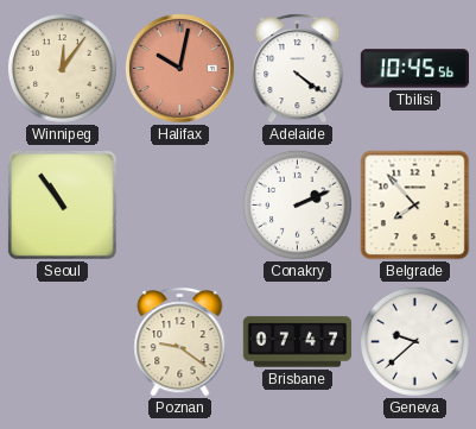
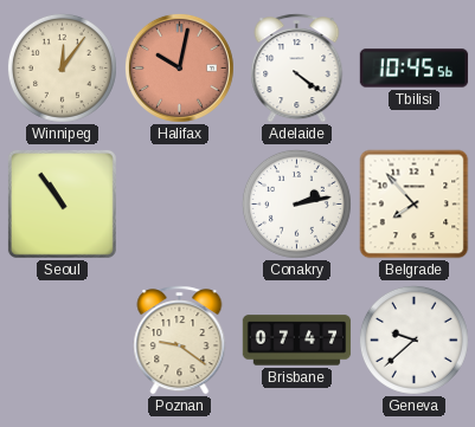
Conakry: 2:11 -> 2:13
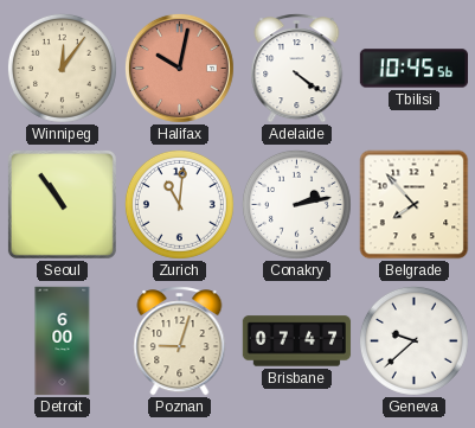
Zurich: none -> 11:01
Detroit: none -> 6:00
Poznan: 9:21 -> 9:03
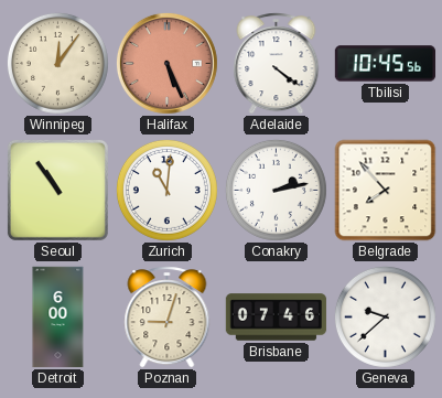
Halifax: 10:02 -> 5:26
Brisbane: 07:47 -> 07:46
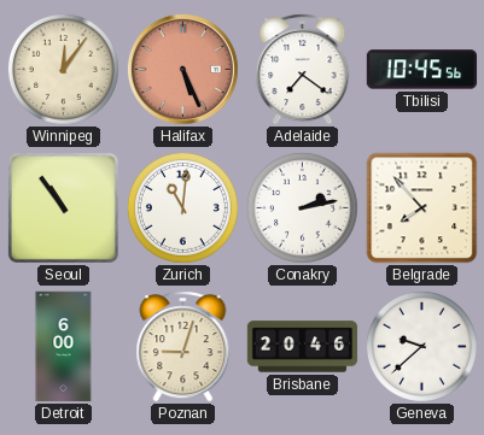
Adelaide: 4:21 -> 7:21
Brisbane: 07:46 -> 20:46
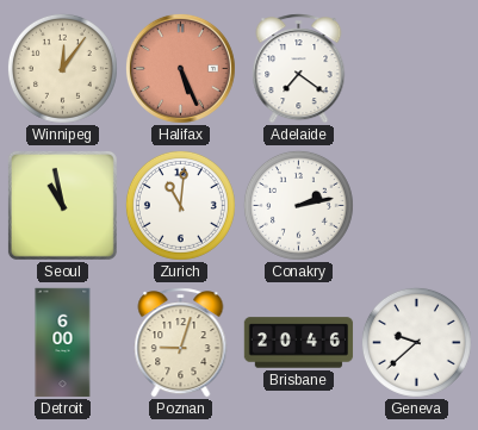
Tbilisi: 10:45 -> none
Seoul: 10:54 -> 10:58
Belgrade: 7:53 -> none
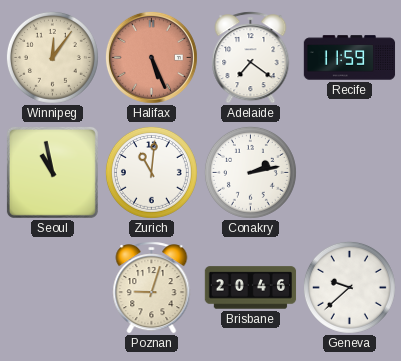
Recife: none -> 11:59
Detroit: 6:00 -> none
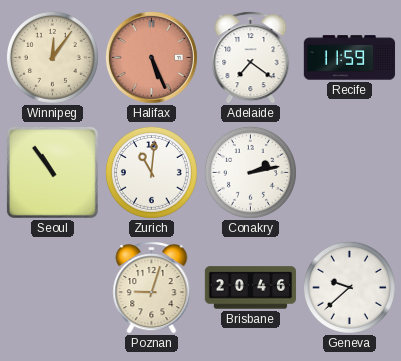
Seoul: 10:58 -> 10:54
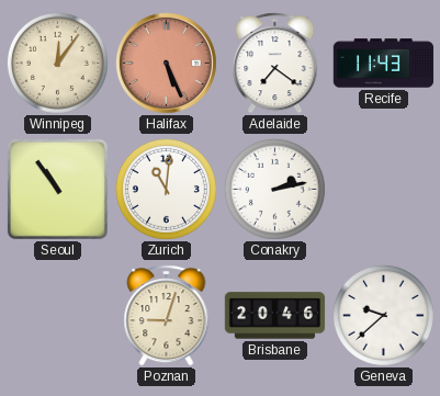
Recife: 11:59 -> 11:43
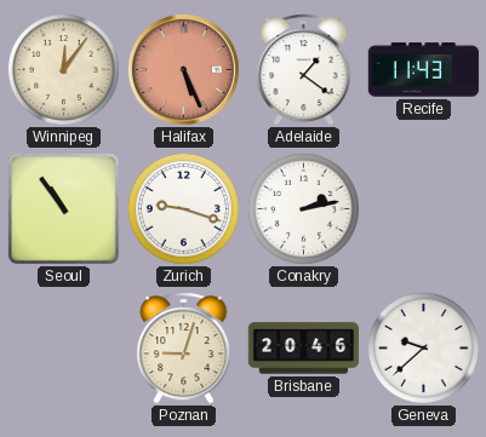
Adelaide: 7:21 -> 1:21
Zurich: 11:01 -> 9:18
